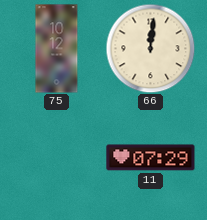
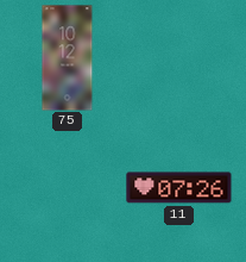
66: 12:01 -> none
11: 07:29 -> 07:26
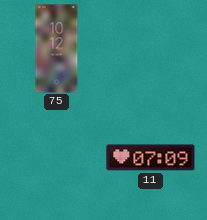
11: 07:26 -> 07:09
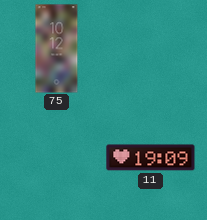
11: 07:09 -> 19:09
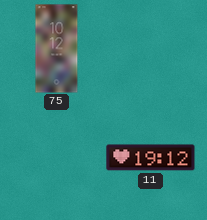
11: 19:09 -> 19:12
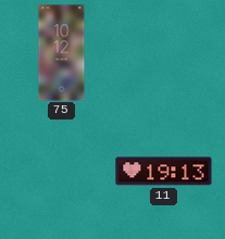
11: 19:12 -> 19:13
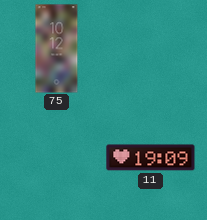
11: 19:13 -> 19:09
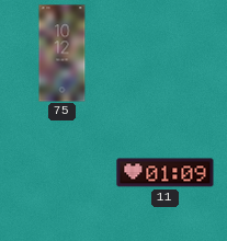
11: 19:09 -> 01:09
